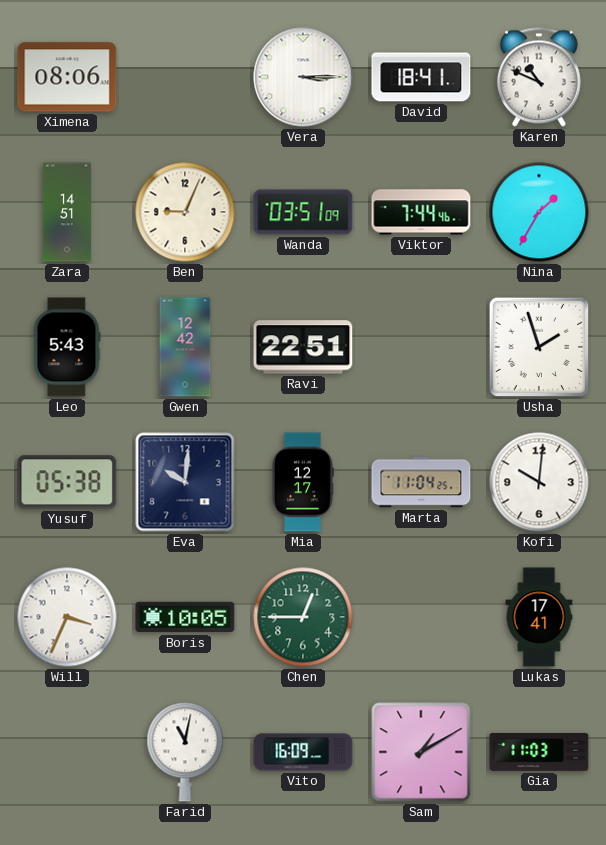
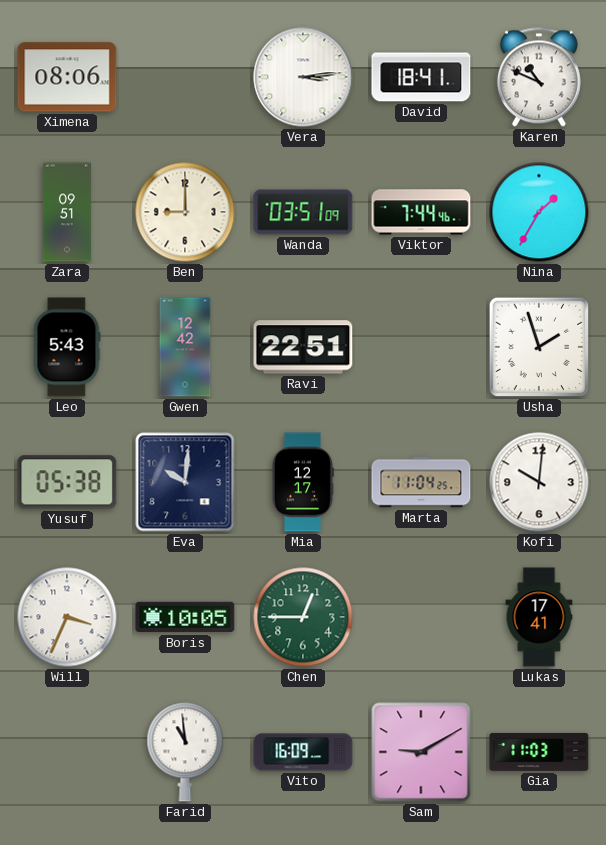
Vera: 3:15 -> 3:14
Zara: 14:51 -> 09:51
Ben: 9:04 -> 9:00
Farid: 11:02 -> 10:59
Sam: 1:10 -> 9:10
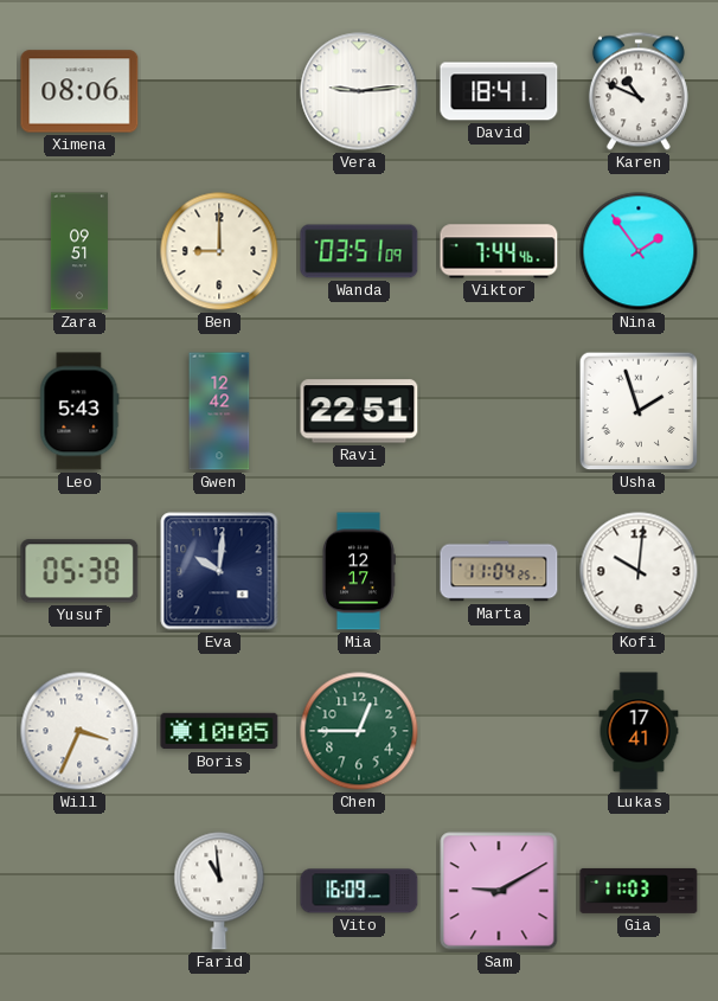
Vera: 3:14 -> 9:14
Nina: 1:35 -> 1:54
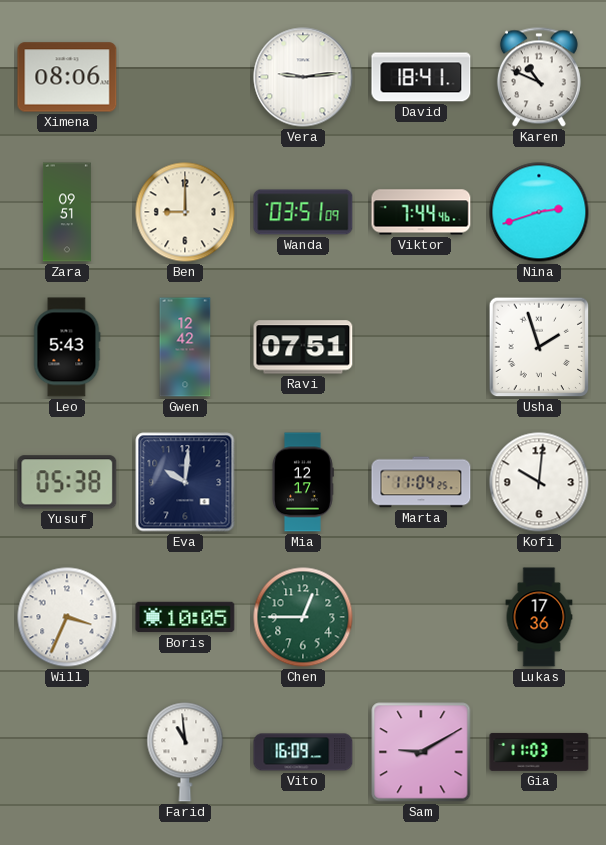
Nina: 1:54 -> 2:42
Ravi: 22:51 -> 07:51
Lukas: 17:41 -> 17:36
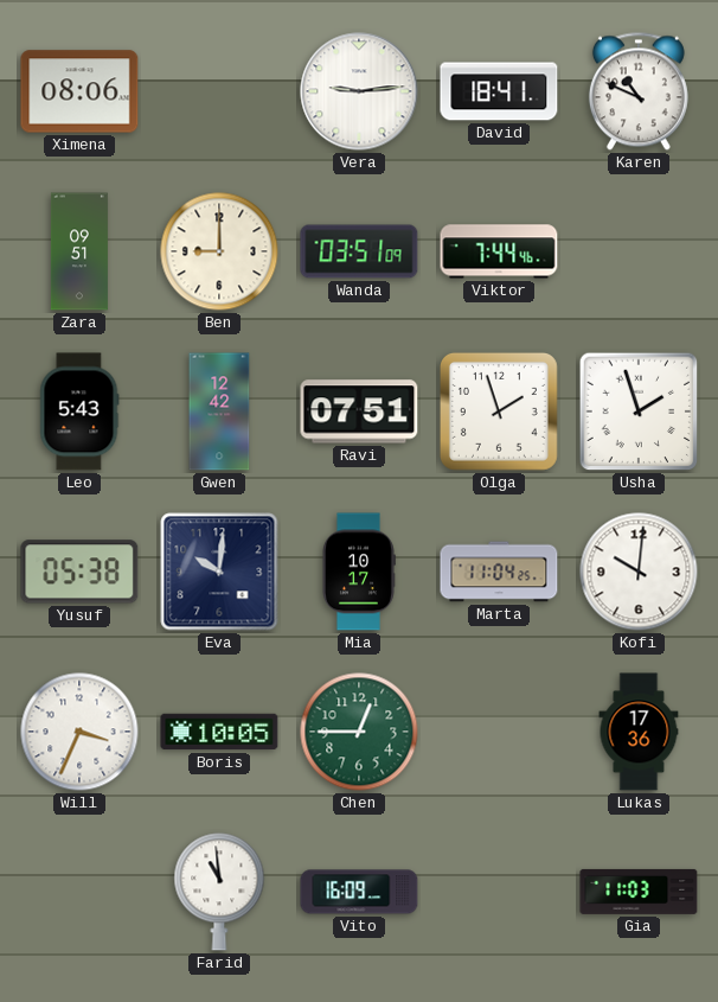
Nina: 2:42 -> none
Olga: none -> 1:57
Mia: 12:17 -> 10:17
Sam: 9:10 -> none
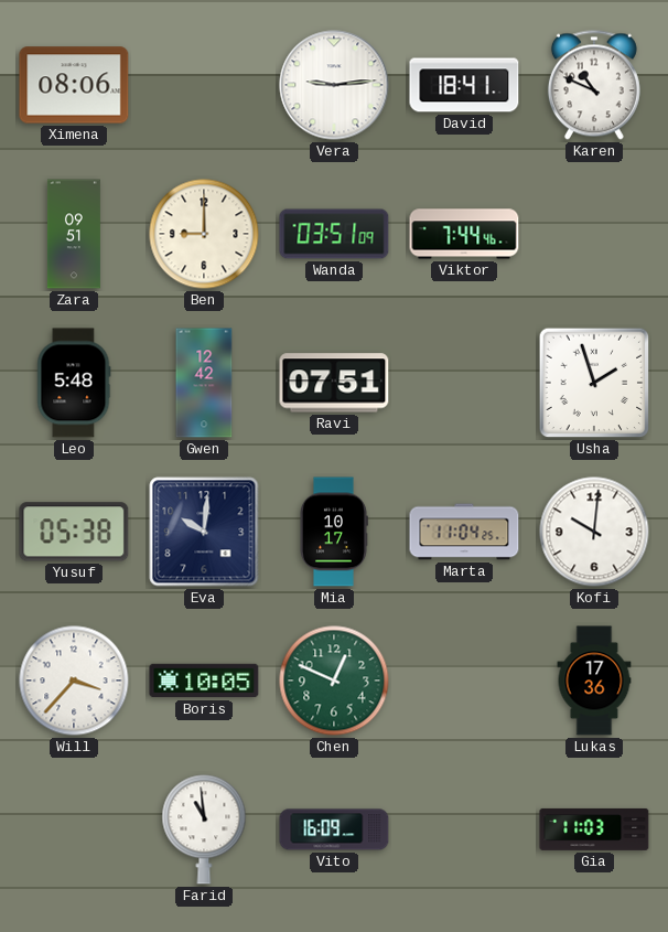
Leo: 5:43 -> 5:48
Olga: 1:57 -> none
Will: 3:34 -> 3:37
Chen: 12:45 -> 12:49
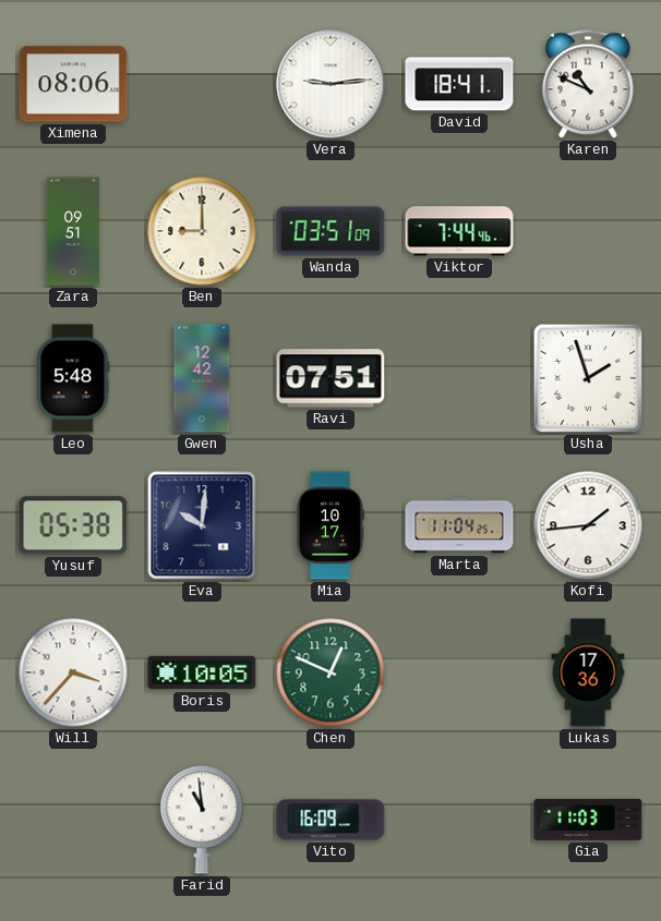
Kofi: 10:01 -> 1:44
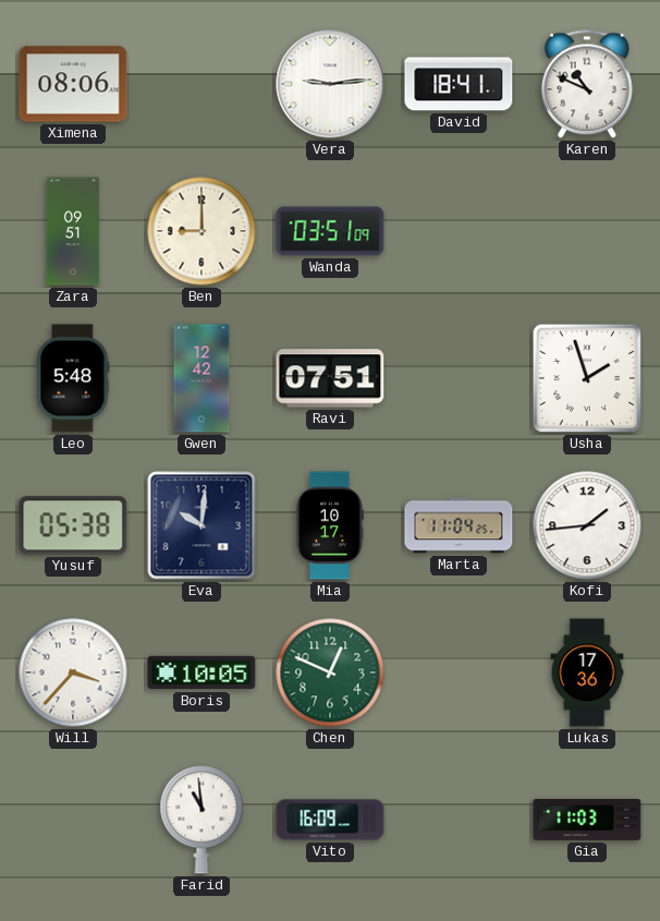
Viktor: 7:44 -> none
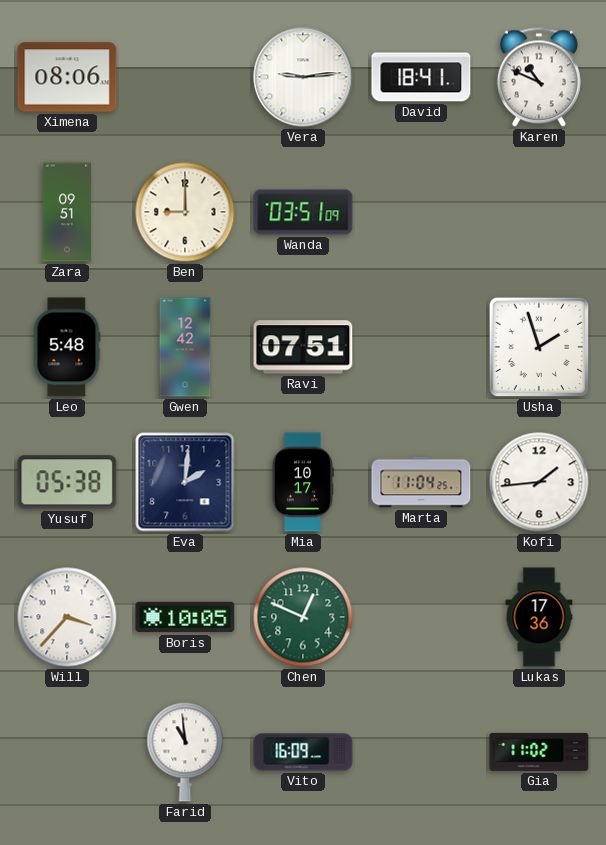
Eva: 10:01 -> 2:01
Gia: 11:03 -> 11:02
